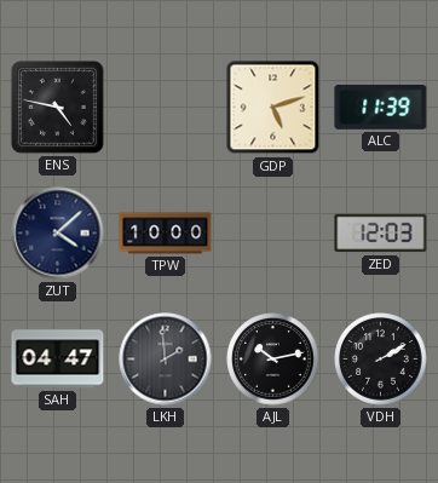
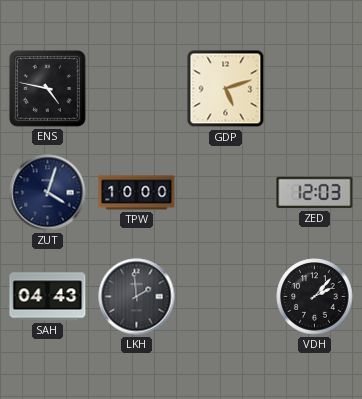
ALC: 11:39 -> none
ZUT: 4:08 -> 4:03
SAH: 04:47 -> 04:43
AJL: 10:13 -> none
VDH: 2:10 -> 2:07
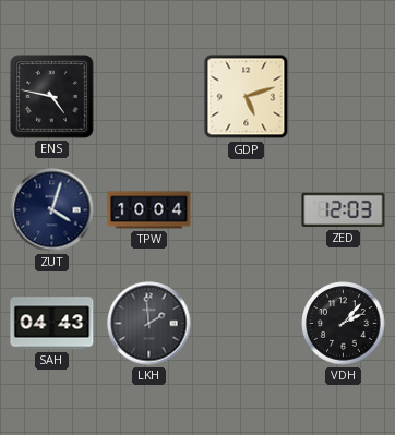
TPW: 10:00 -> 10:04
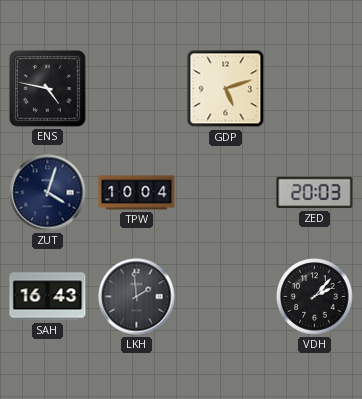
ZED: 12:03 -> 20:03
SAH: 04:43 -> 16:43
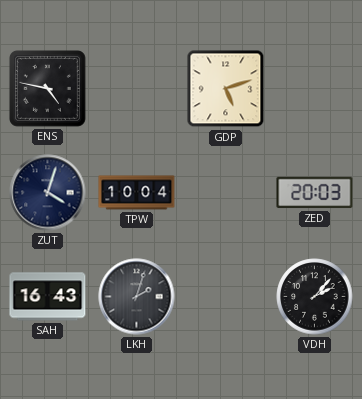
LKH: 1:59 -> 2:03
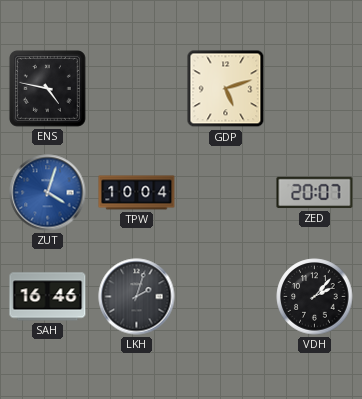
ZUT dial: navy -> blue
ZED: 20:03 -> 20:07
SAH: 16:43 -> 16:46
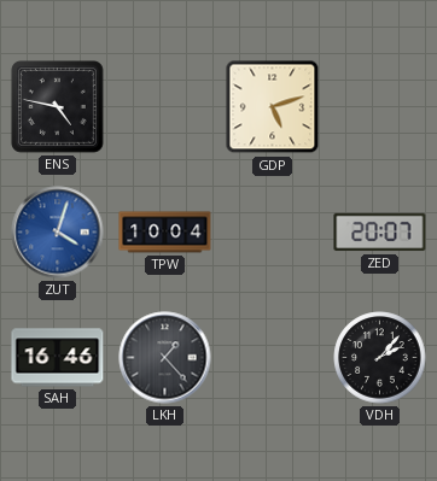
LKH: 2:03 -> 1:23
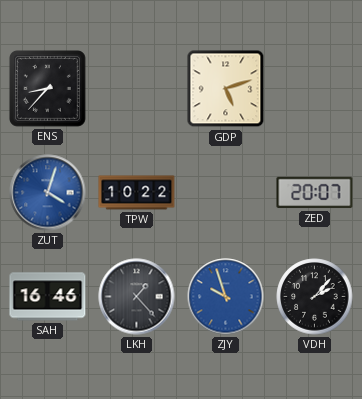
ENS: 4:47 -> 8:37
TPW: 10:04 -> 10:22
ZJY: none -> 9:57
